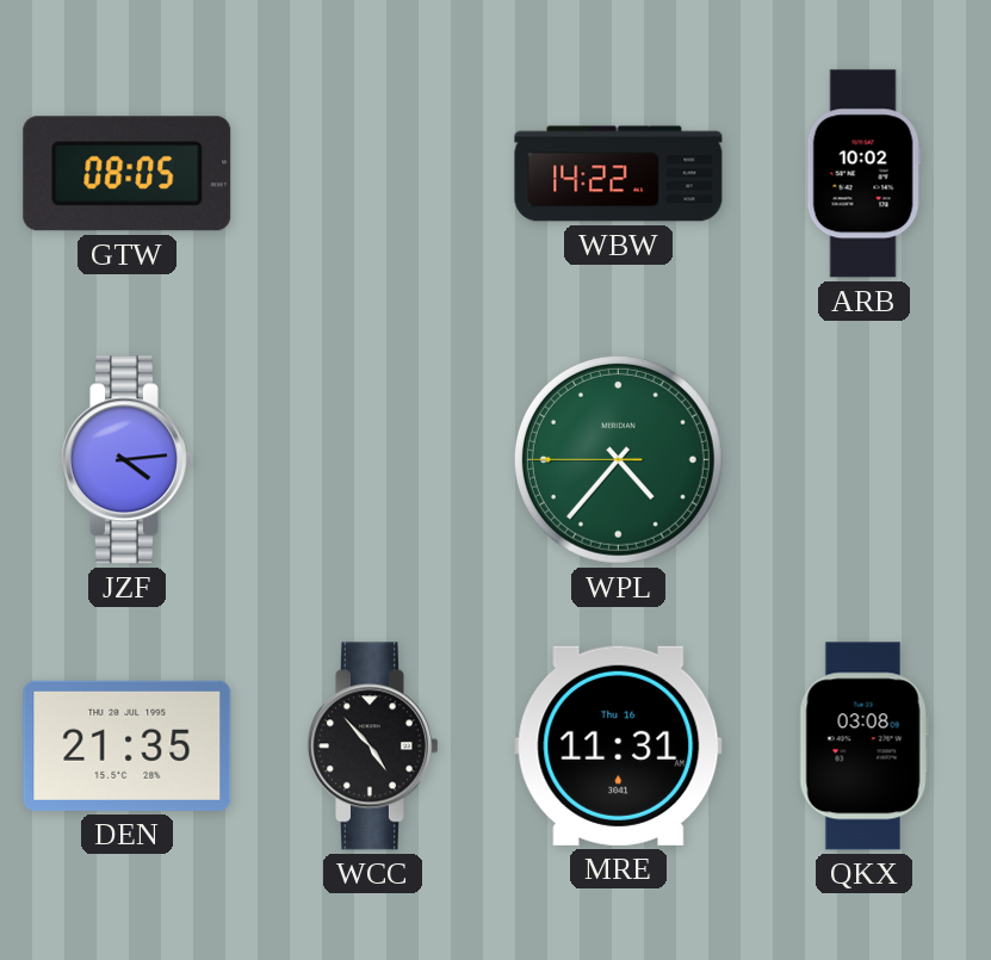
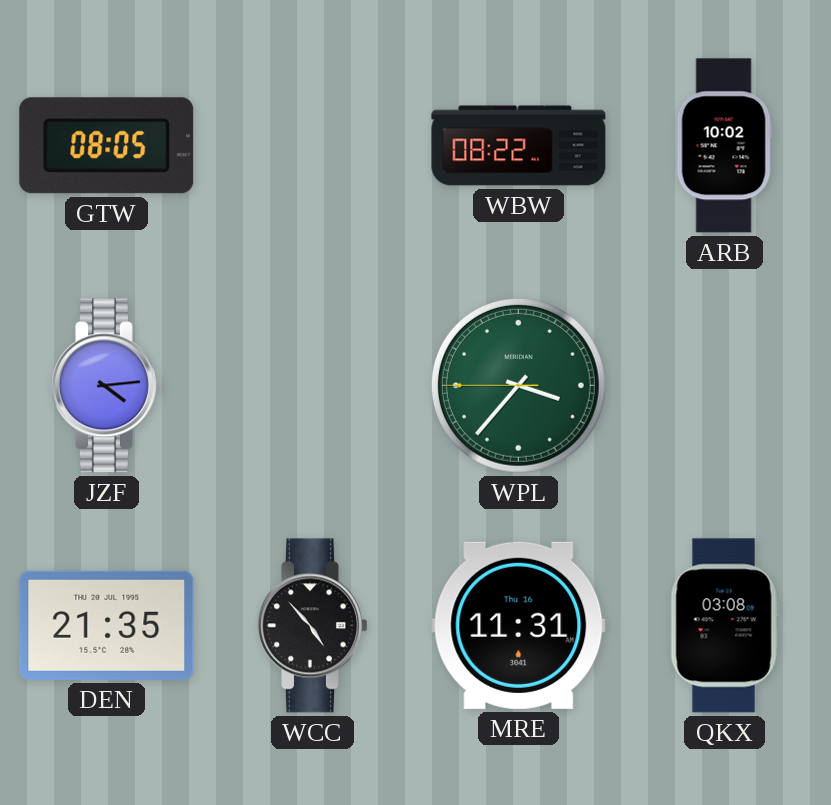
WBW: 14:22 -> 08:22
WPL: 4:36 -> 3:36
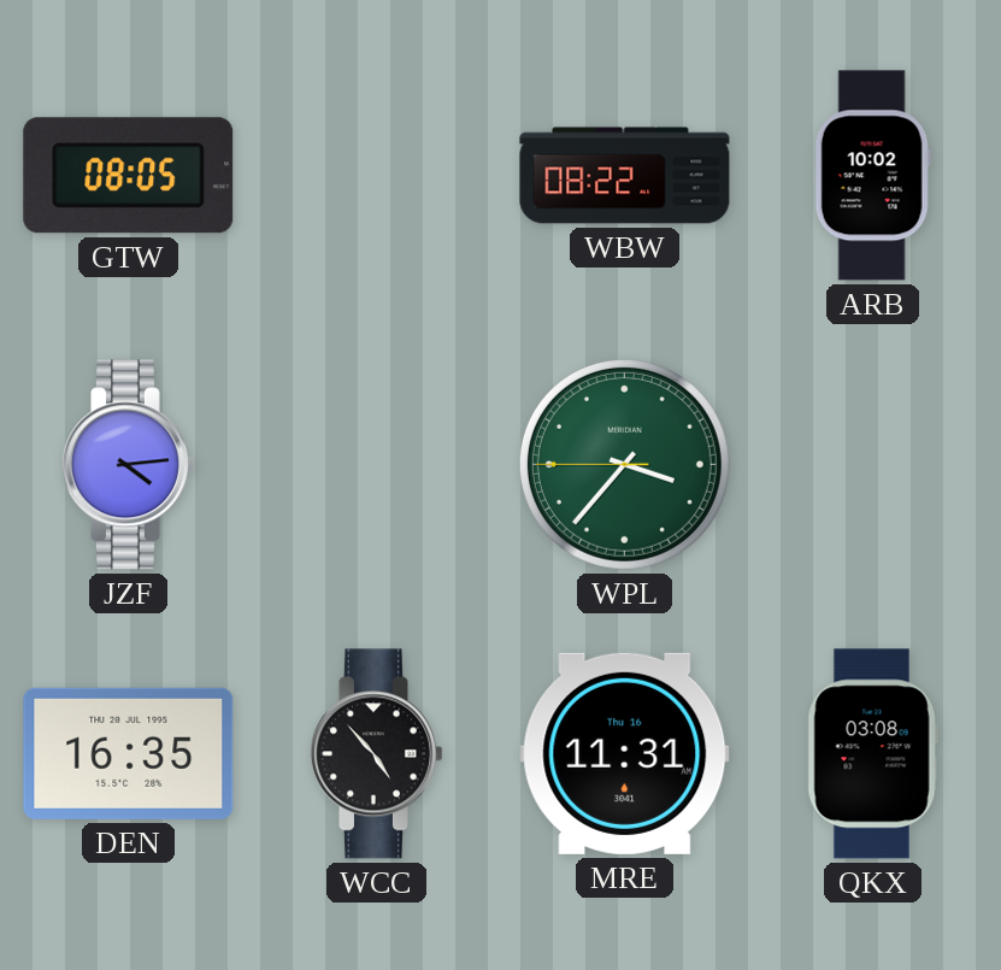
DEN: 21:35 -> 16:35
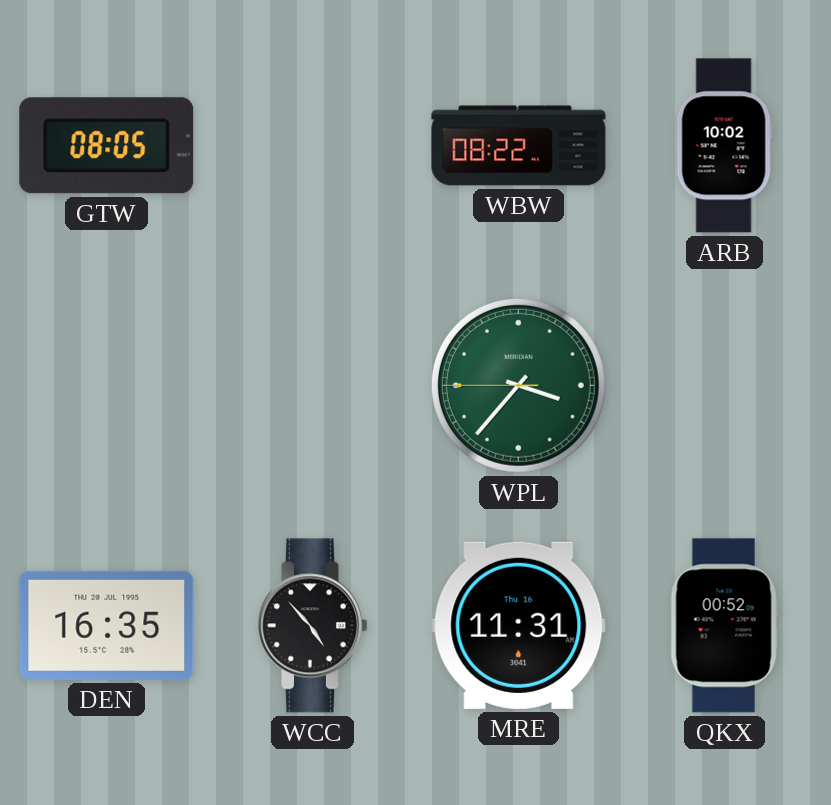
JZF: 4:14 -> none
QKX: 03:08 -> 00:52
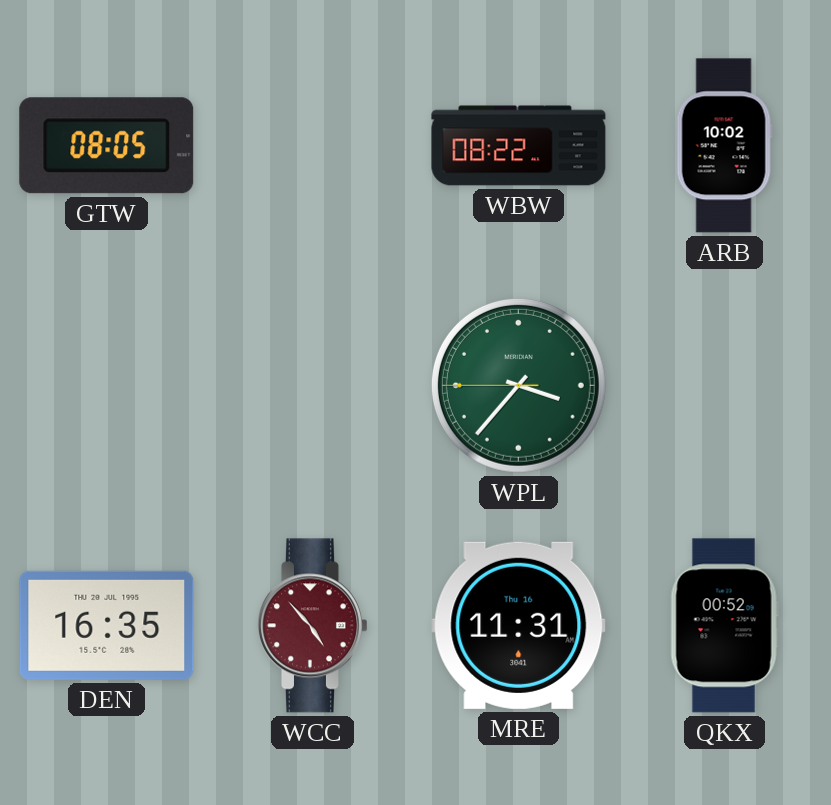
WCC dial: black -> burgundy
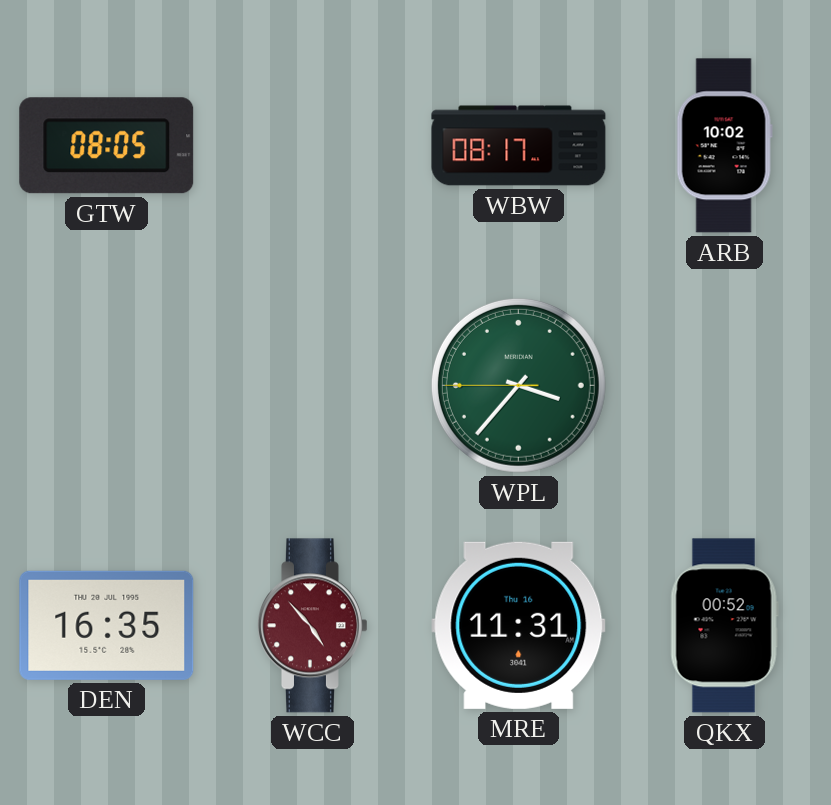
WBW: 08:22 -> 08:17
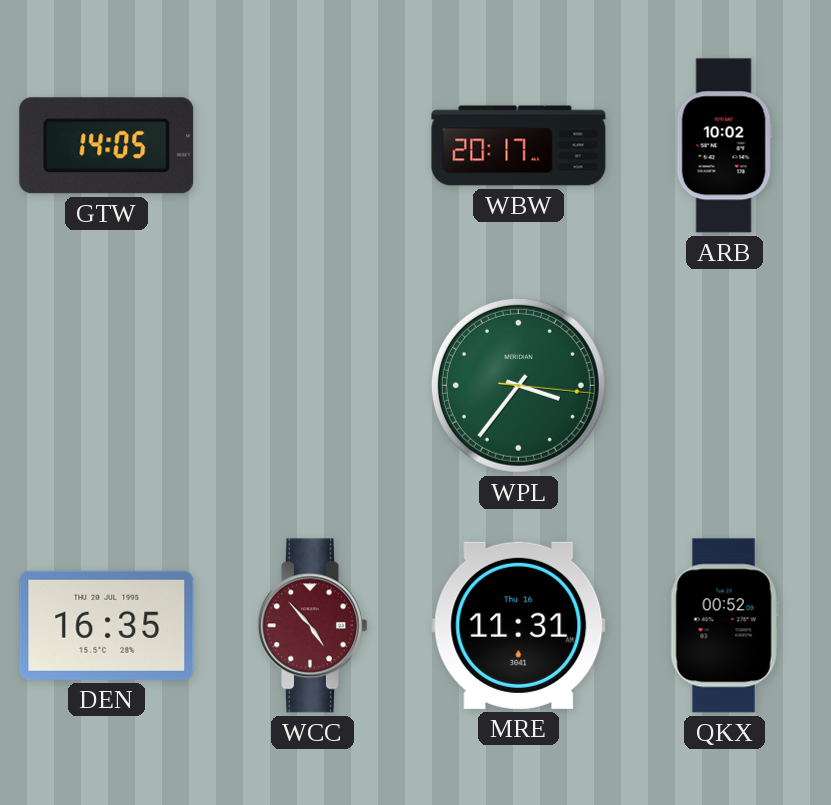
GTW: 08:05 -> 14:05
WBW: 08:17 -> 20:17
WPL: 3:36:45 -> 3:36:16
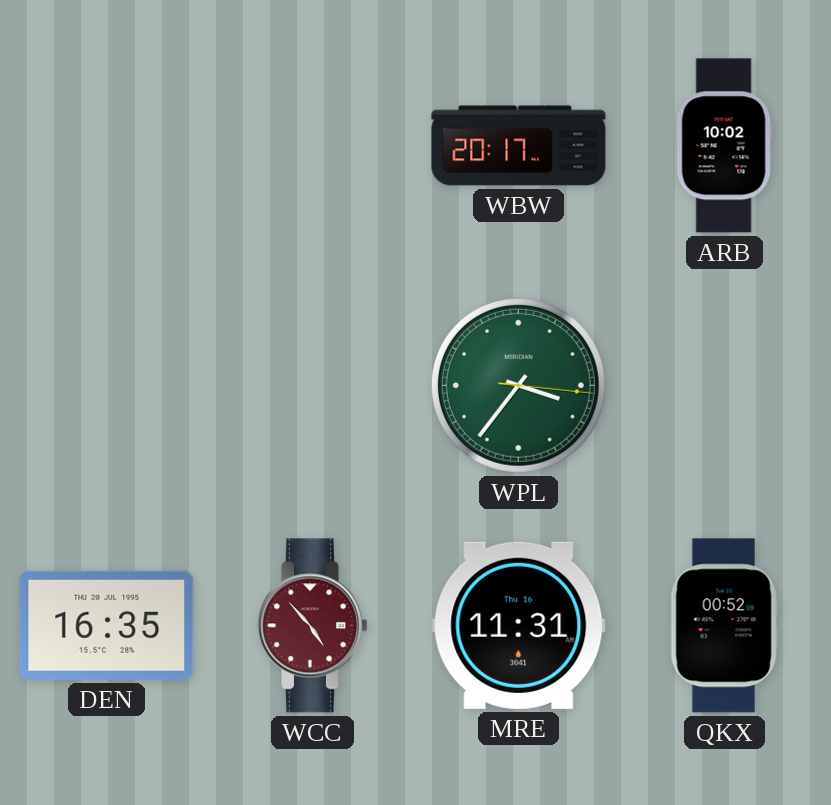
GTW: 14:05 -> none
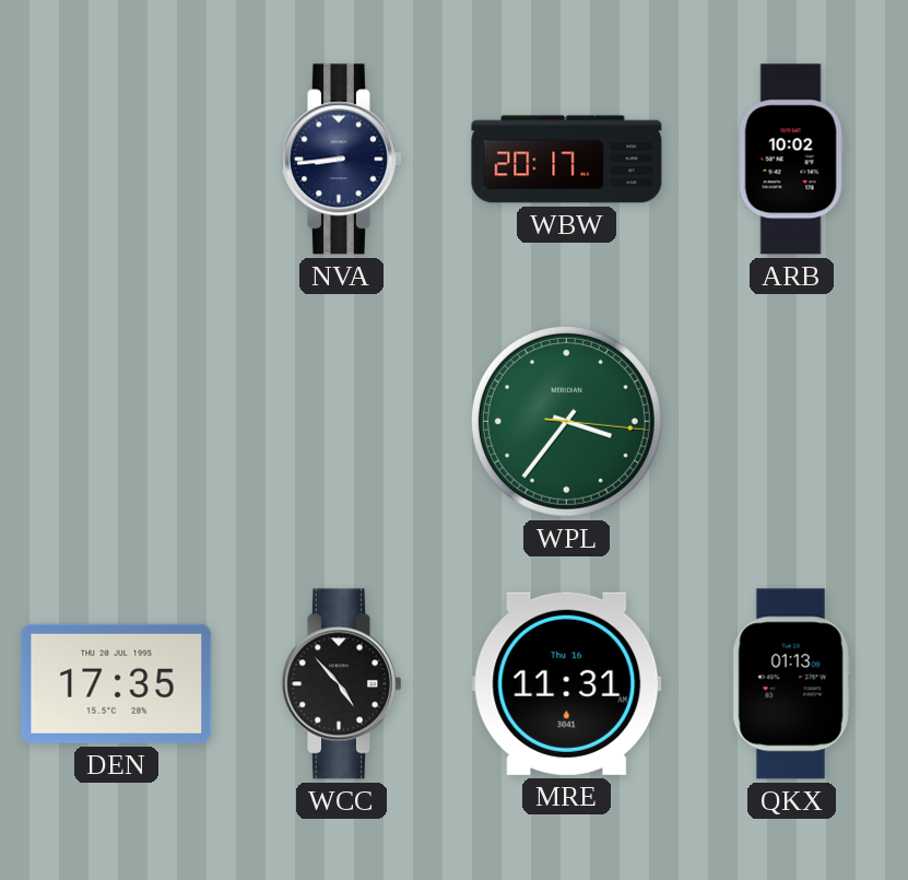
NVA: none -> 8:44
DEN: 16:35 -> 17:35
WCC dial: burgundy -> black
QKX: 00:52 -> 01:13
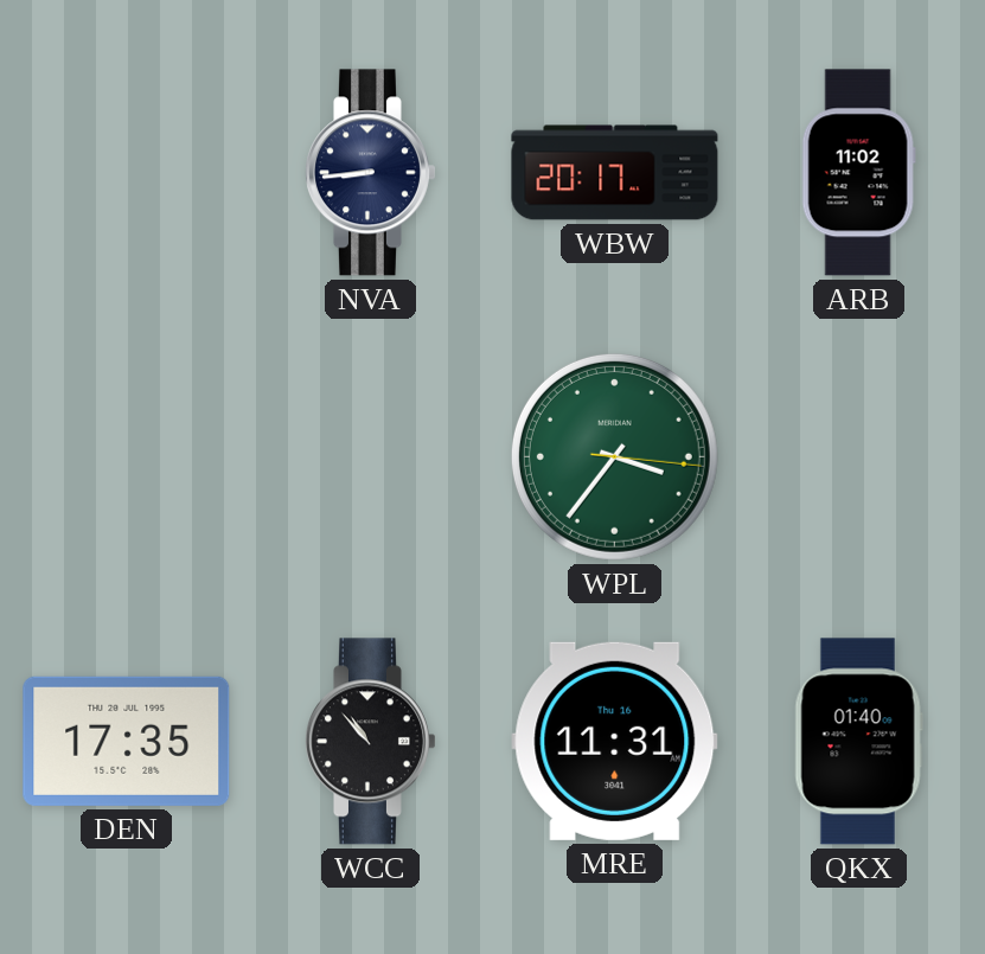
ARB: 10:02 -> 11:02
WCC: 4:53 -> 10:53
QKX: 01:13 -> 01:40
